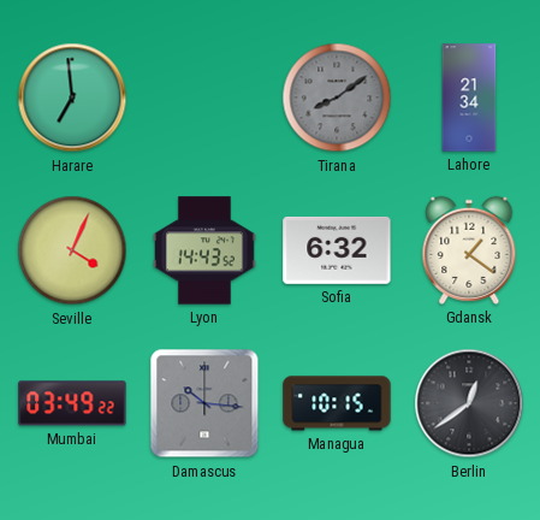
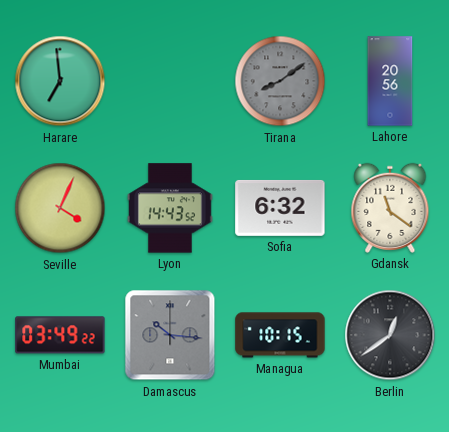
Lahore: 21:34 -> 20:56
Gdansk: 1:21 -> 11:21
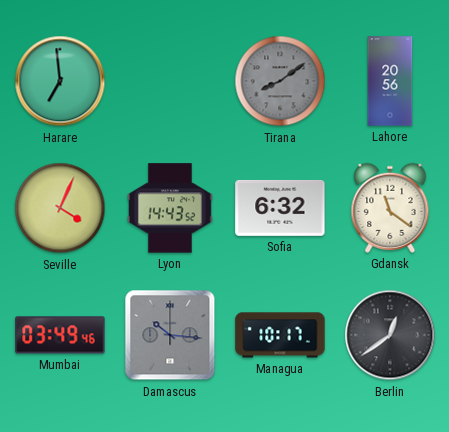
Mumbai: 03:49:22 -> 03:49:46
Managua: 10:15 -> 10:17
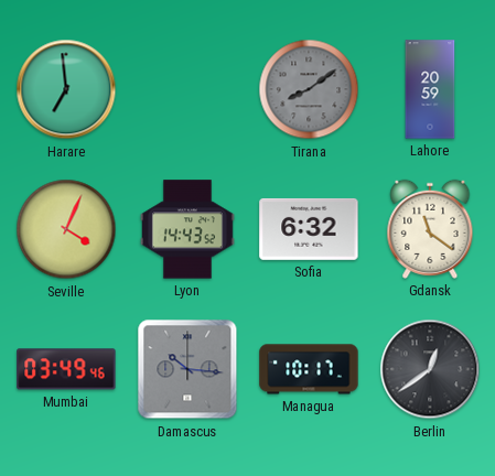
Lahore: 20:56 -> 20:59
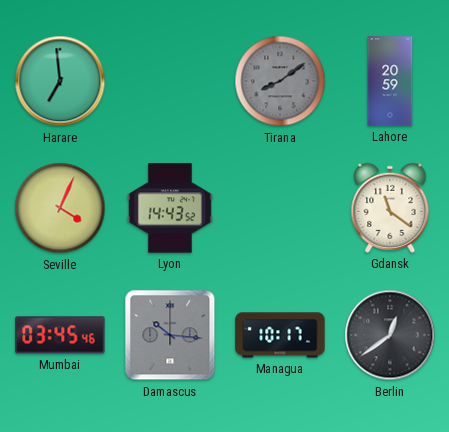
Sofia: 6:32 -> none
Mumbai: 03:49 -> 03:45
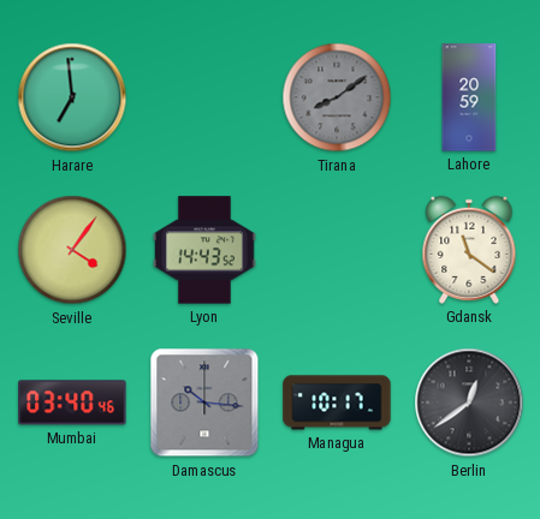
Seville: 4:04 -> 4:06
Mumbai: 03:45 -> 03:40
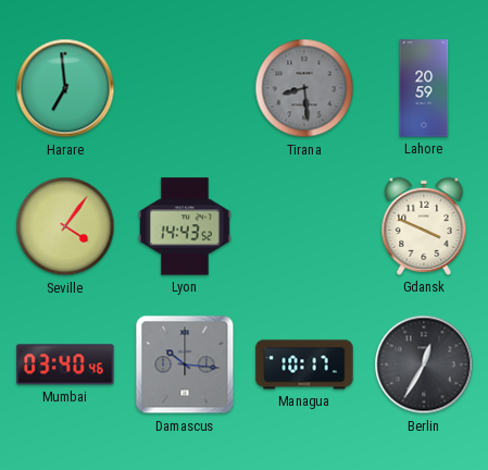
Tirana: 8:09 -> 8:29
Gdansk: 11:21 -> 3:49
Berlin: 12:39 -> 12:35
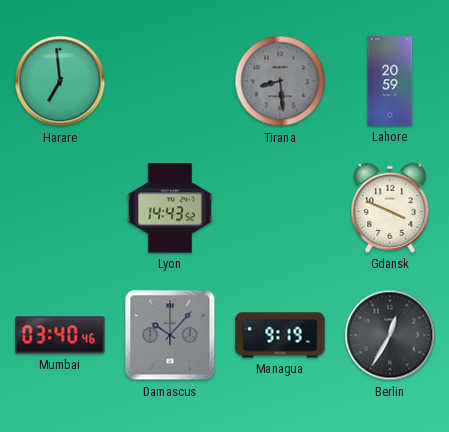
Seville: 4:06 -> none
Damascus: 10:16 -> 10:07
Managua: 10:17 -> 9:19
